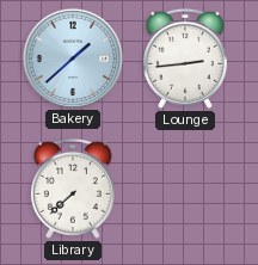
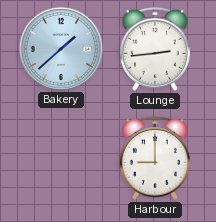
Library: 7:38 -> none
Harbour: none -> 9:00
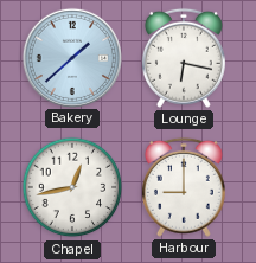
Lounge: 2:44 -> 6:17
Chapel: none -> 12:43
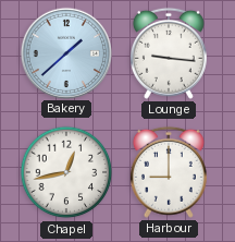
Lounge: 6:17 -> 9:16
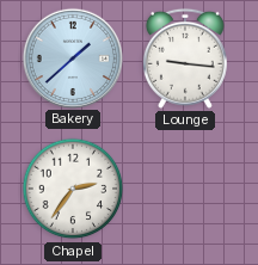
Chapel: 12:43 -> 2:36
Harbour: 9:00 -> none
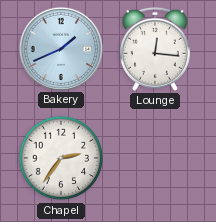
Bakery: 1:38 -> 1:41
Lounge: 9:16 -> 12:16
